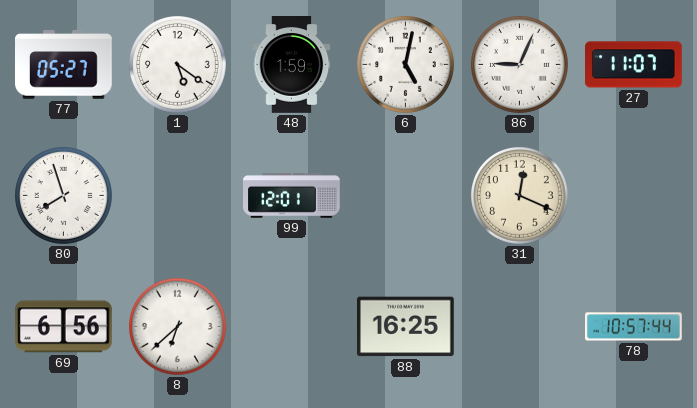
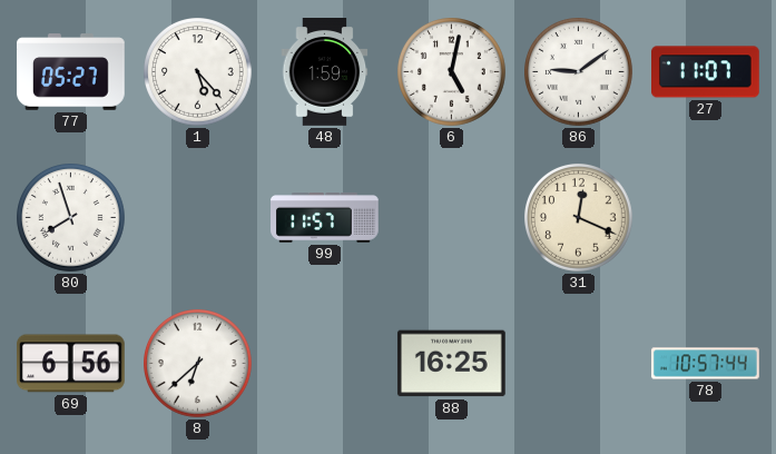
1: 5:21 -> 5:23
86: 9:04 -> 9:09
99: 12:01 -> 11:57
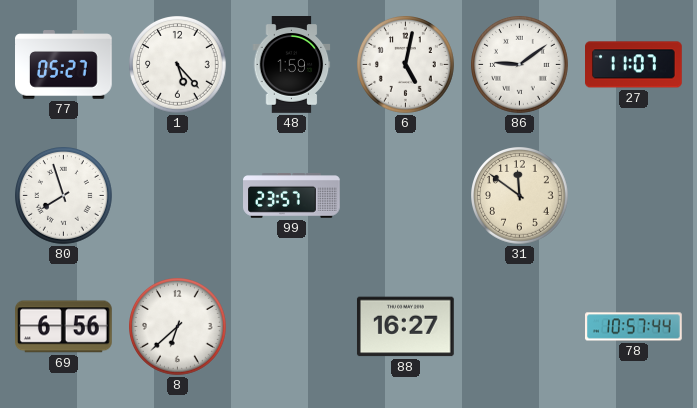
99: 11:57 -> 23:57
31: 12:19 -> 11:51
88: 16:25 -> 16:27
